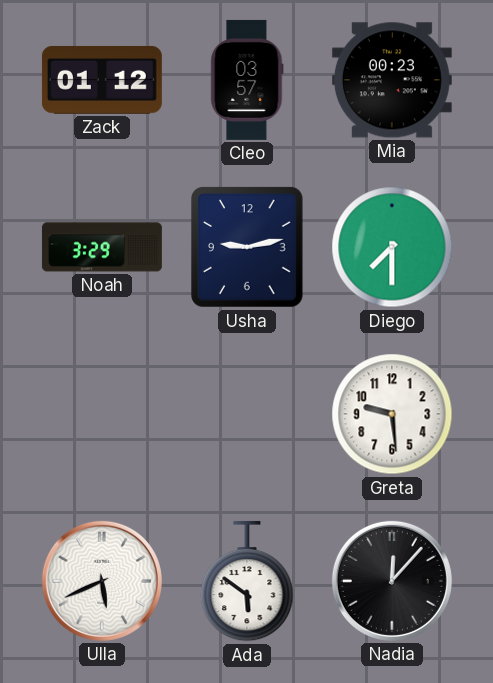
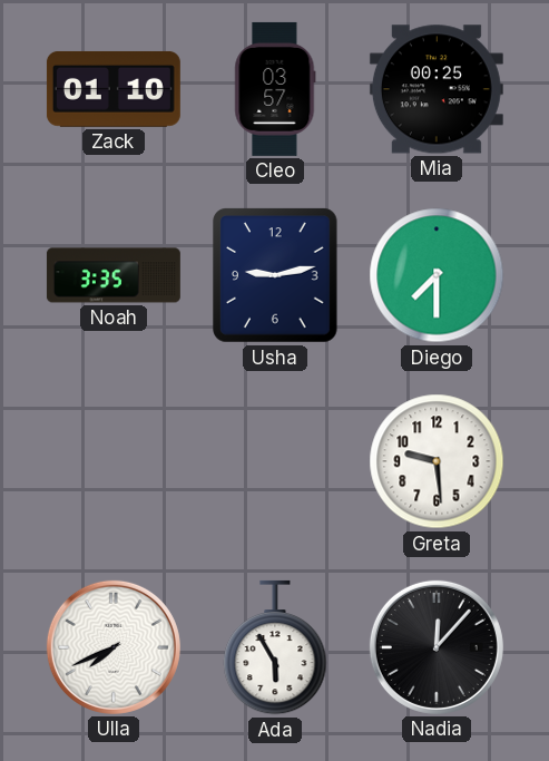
Zack: 01:12 -> 01:10
Mia: 00:23 -> 00:25
Noah: 3:29 -> 3:35
Ulla: 5:41 -> 7:41
Ada: 5:51 -> 5:55
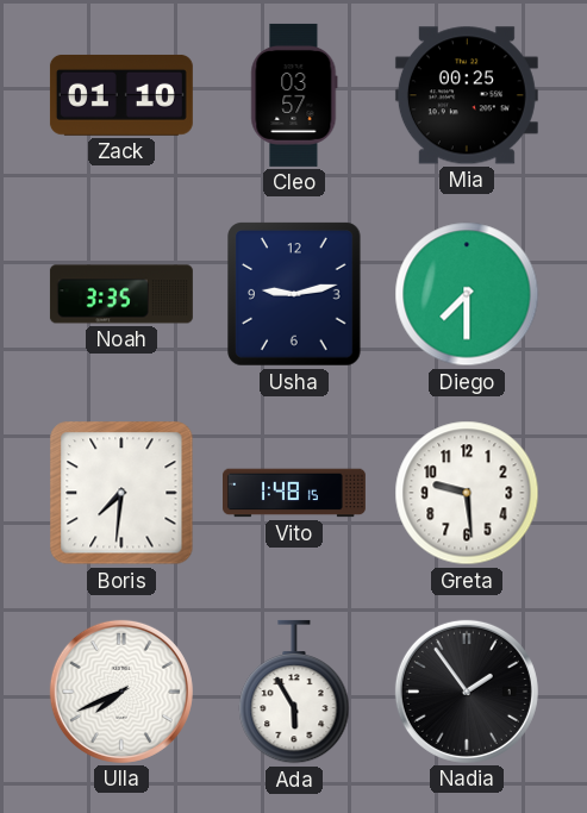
Boris: none -> 7:31
Vito: none -> 1:48
Nadia: 12:07 -> 1:54
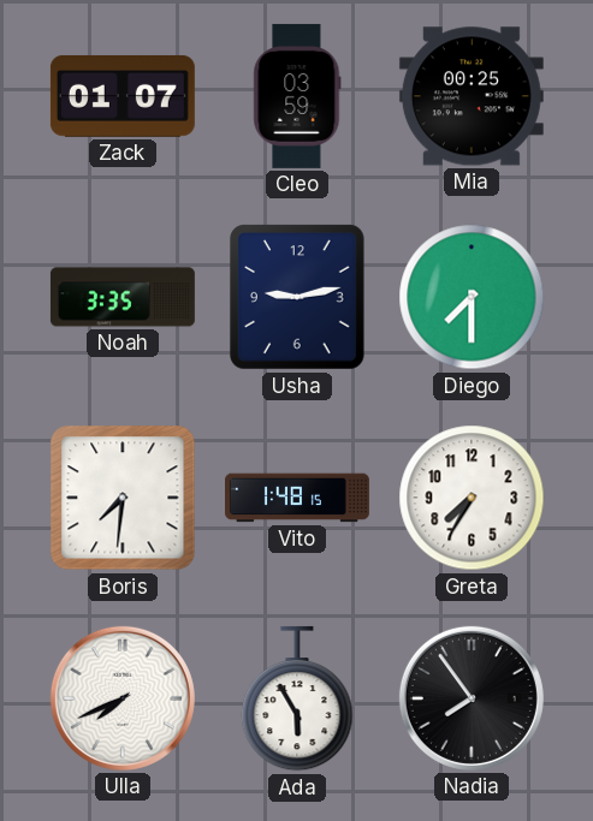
Zack: 01:10 -> 01:07
Cleo: 03:57 -> 03:59
Greta: 9:29 -> 7:35
Nadia: 1:54 -> 7:54
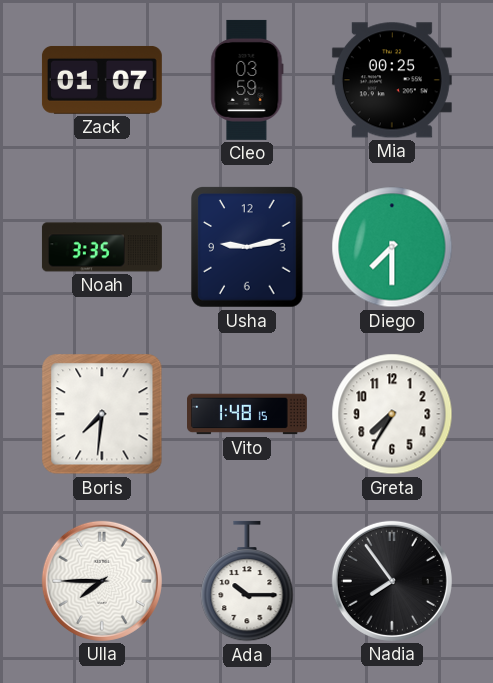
Ulla: 7:41 -> 7:45
Ada: 5:55 -> 10:15
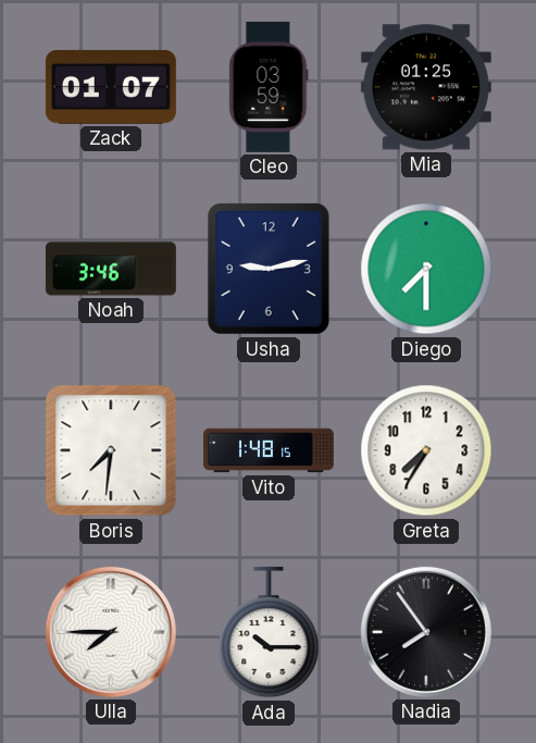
Mia: 00:25 -> 01:25
Noah: 3:35 -> 3:46
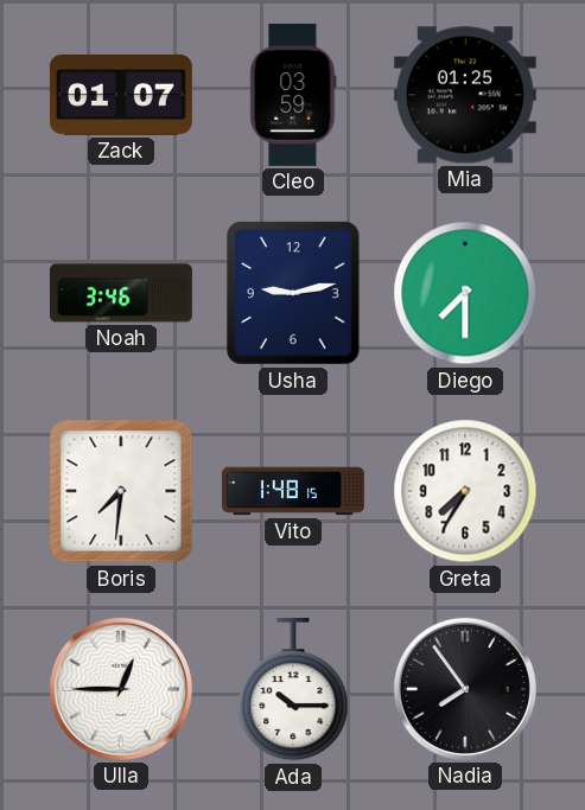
Ulla: 7:45 -> 12:45
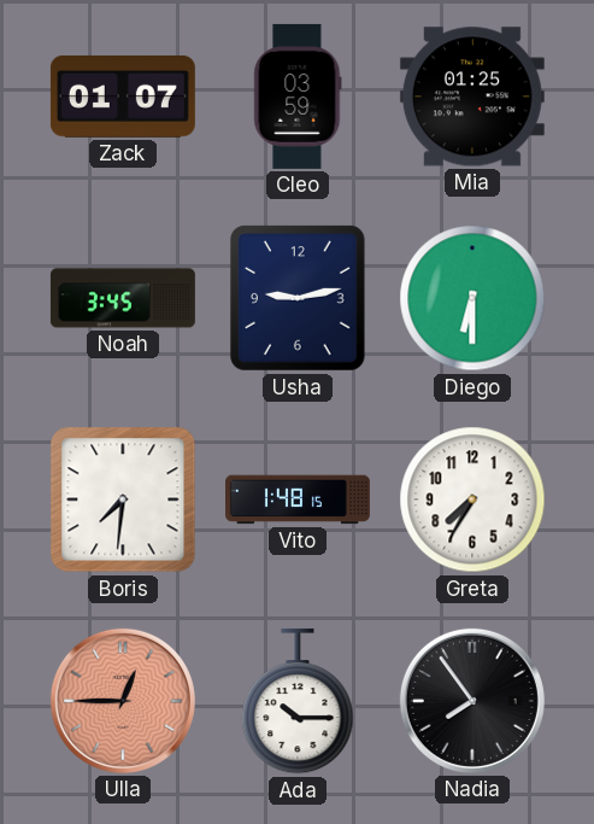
Noah: 3:46 -> 3:45
Diego: 7:30 -> 6:30
Ulla dial: white -> salmon
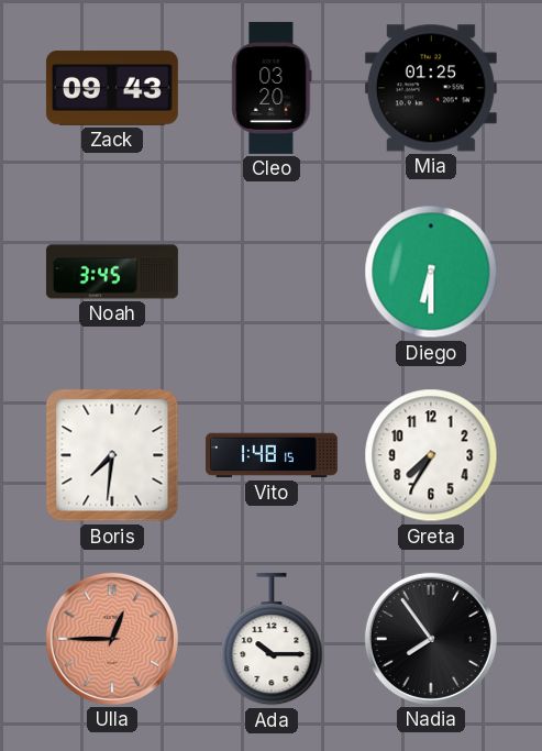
Zack: 01:07 -> 09:43
Cleo: 03:59 -> 03:20
Usha: 9:13 -> none
